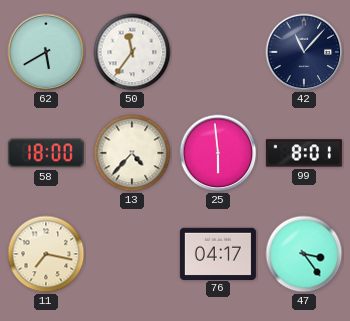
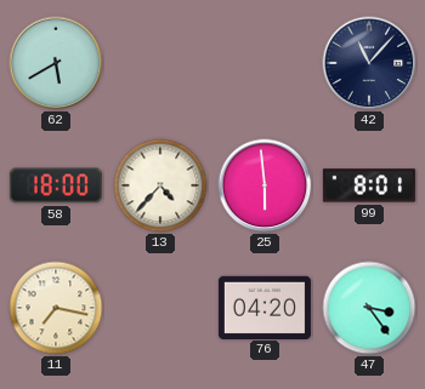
50: 11:36 -> none
76: 04:17 -> 04:20
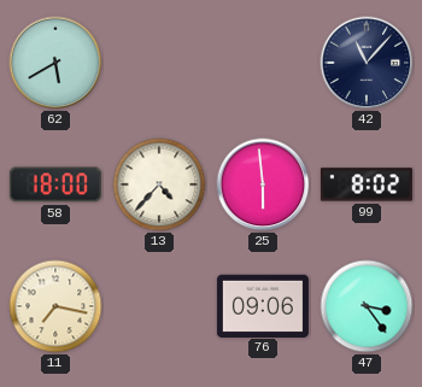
99: 8:01 -> 8:02
76: 04:20 -> 09:06
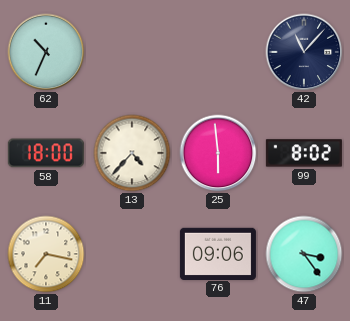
62: 5:40 -> 10:34
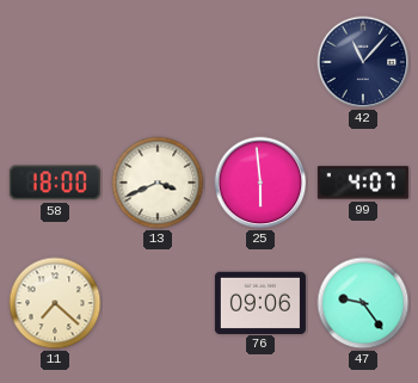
62: 10:34 -> none
13: 4:37 -> 3:41
99: 8:02 -> 4:07
11: 7:17 -> 7:22
47: 3:24 -> 9:24
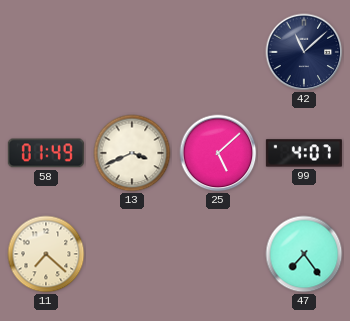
42: 11:07 -> 11:08
58: 18:00 -> 01:49
25: 5:59 -> 5:08
76: 09:06 -> none
47: 9:24 -> 7:24
